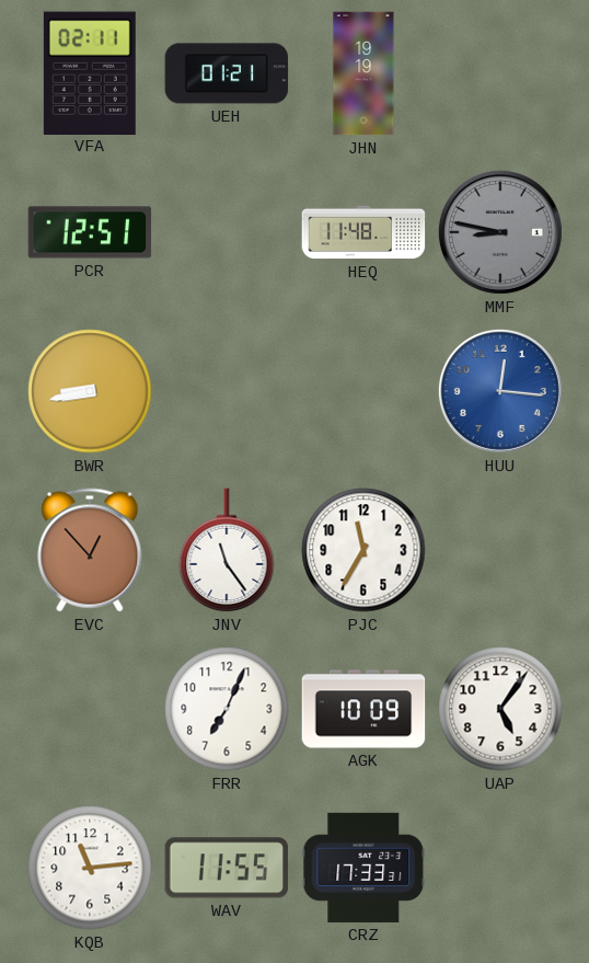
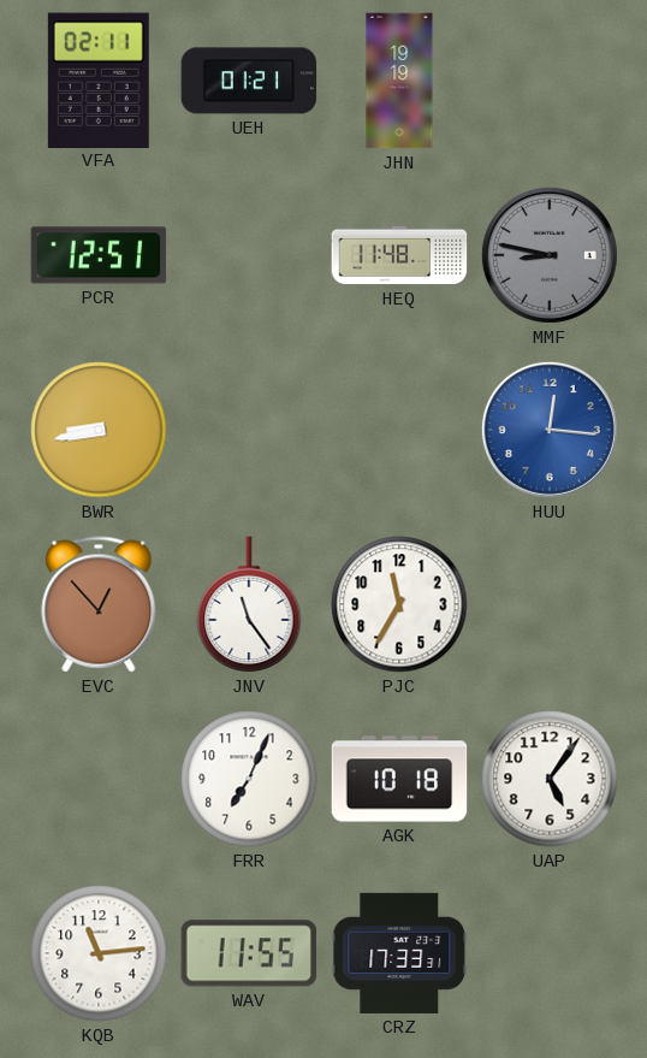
AGK: 10:09 -> 10:18
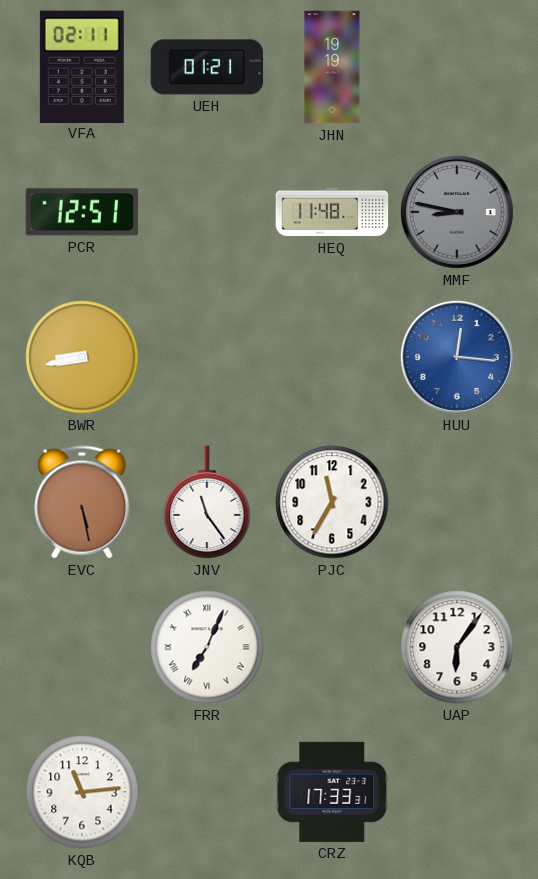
EVC: 12:53 -> 5:28
FRR numerals: Arabic -> Roman
AGK: 10:18 -> none
UAP: 5:06 -> 6:06
WAV: 11:55 -> none
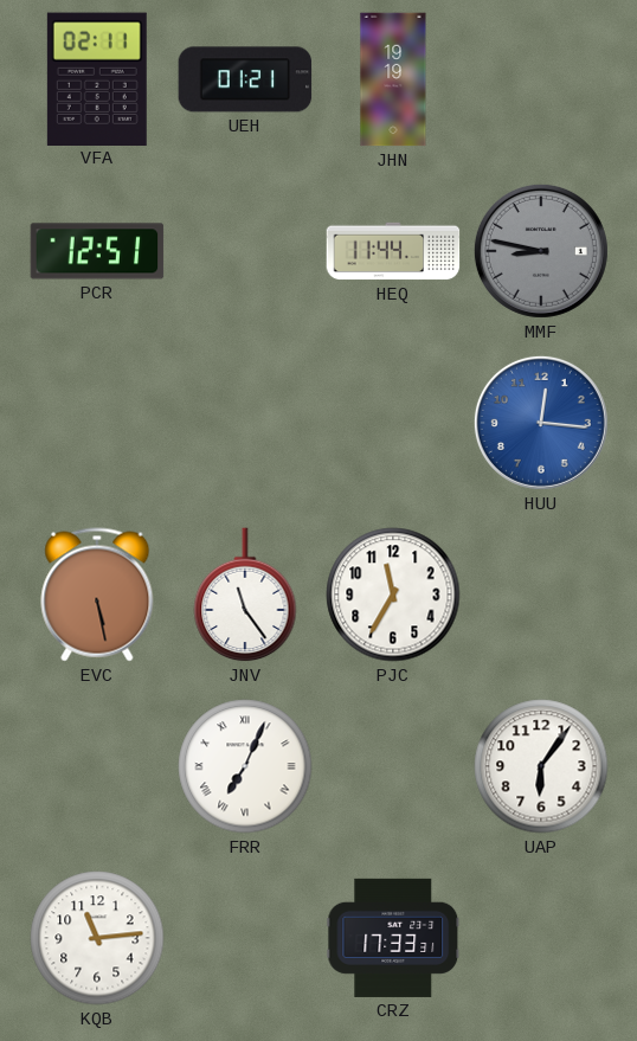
HEQ: 11:48 -> 11:44
BWR: 8:43 -> none
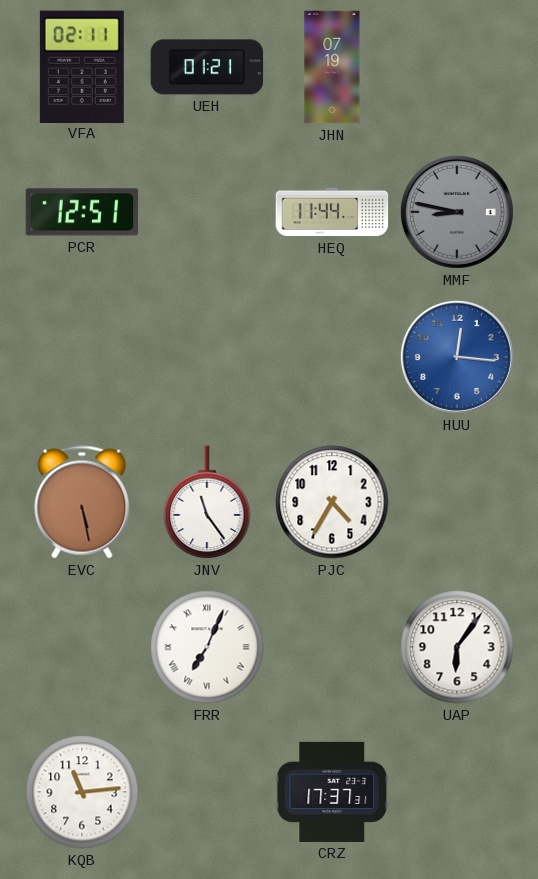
JHN: 19:19 -> 07:19
PJC: 11:35 -> 4:35
CRZ: 17:33 -> 17:37
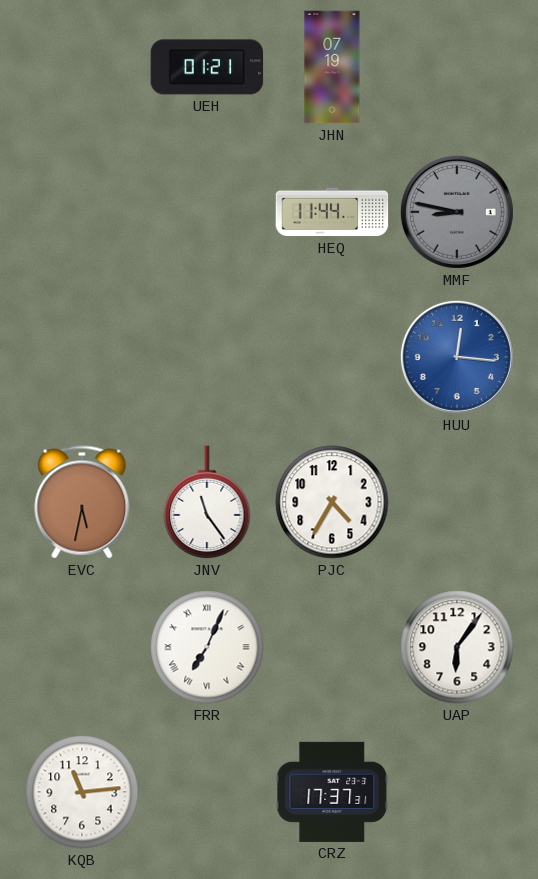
VFA: 02:11 -> none
PCR: 12:51 -> none
EVC: 5:28 -> 5:32
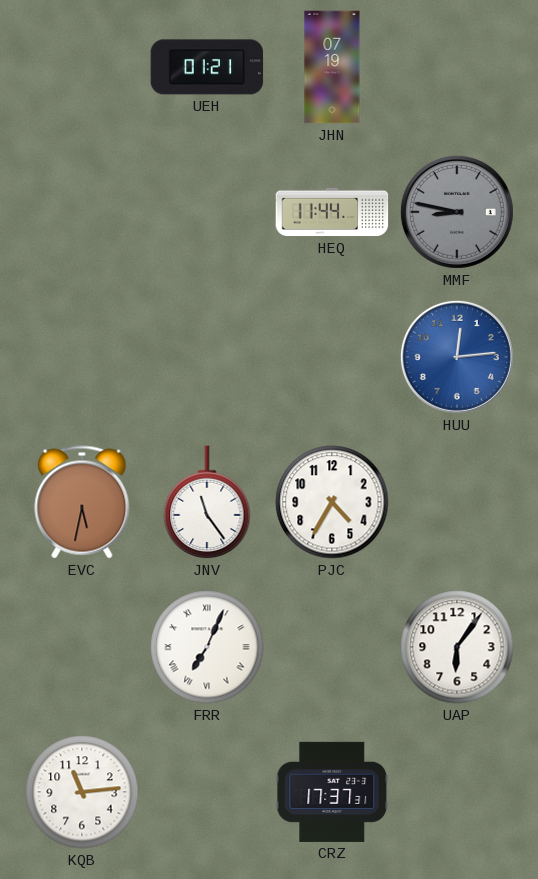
HUU: 12:16 -> 12:14
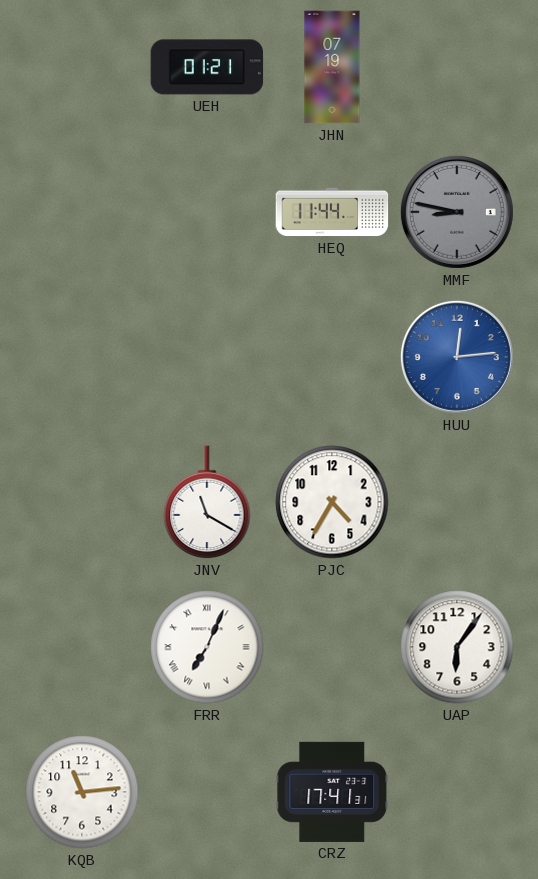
EVC: 5:32 -> none
JNV: 11:24 -> 11:20
CRZ: 17:37 -> 17:41
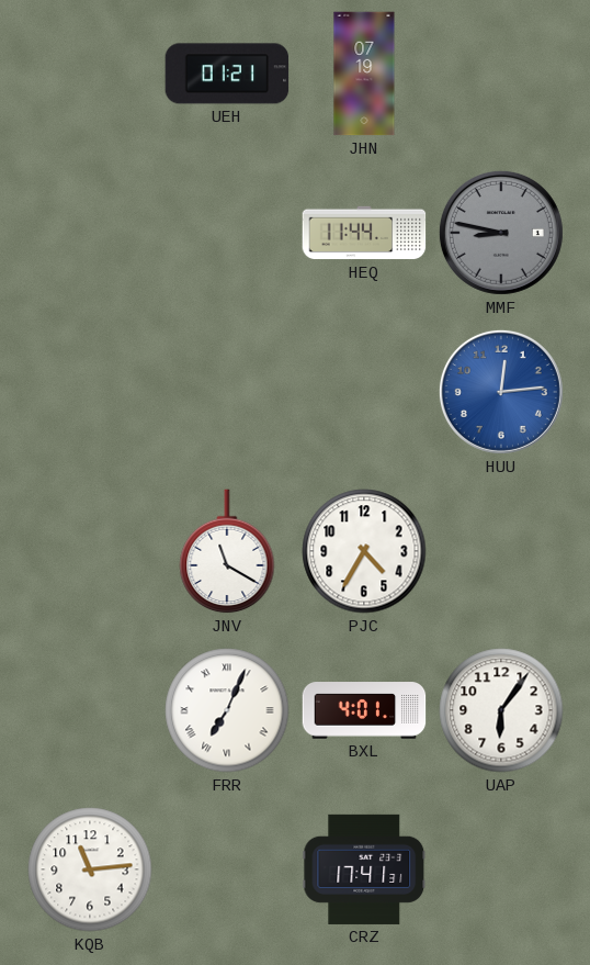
BXL: none -> 4:01
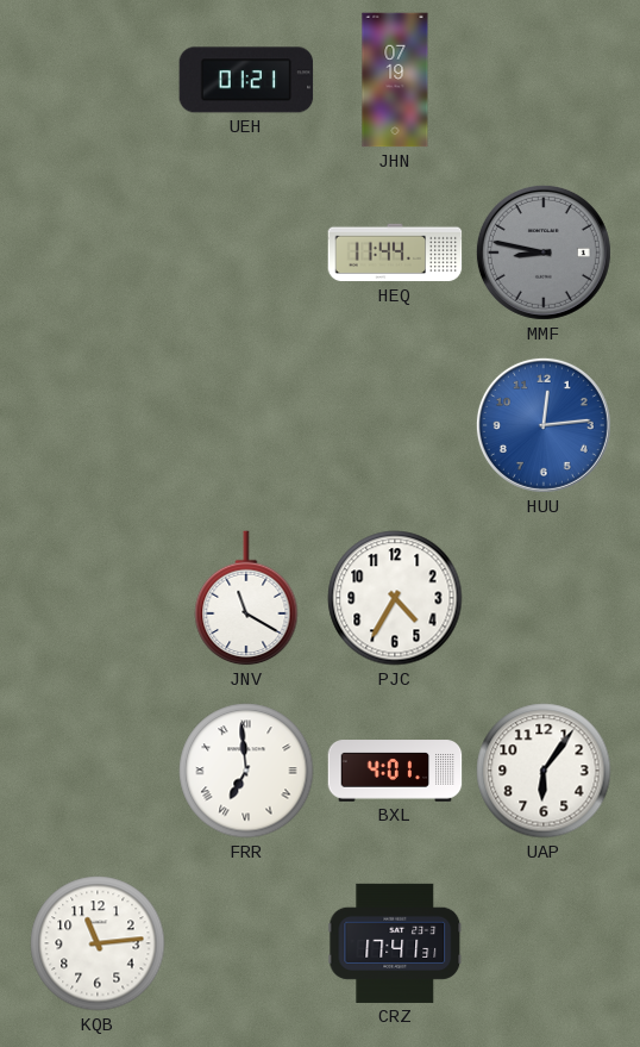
FRR: 7:04 -> 6:59
